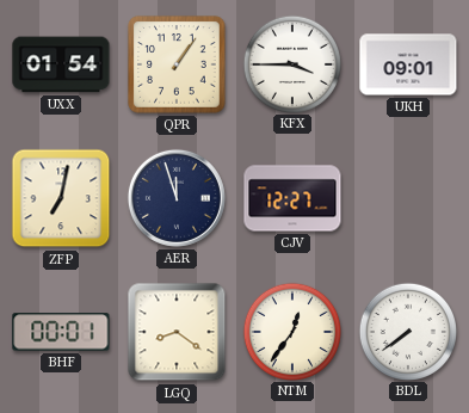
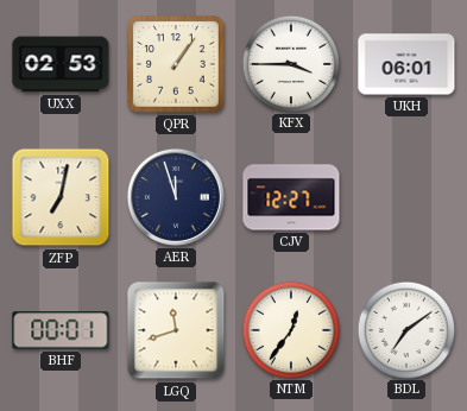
UXX: 01:54 -> 02:53
UKH: 09:01 -> 06:01
LGQ: 8:21 -> 11:42
BDL: 7:39 -> 7:09
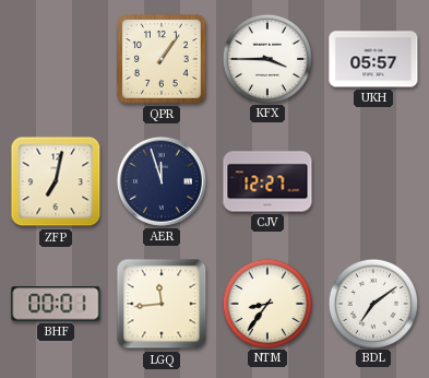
UXX: 02:53 -> none
UKH: 06:01 -> 05:57
LGQ: 11:42 -> 11:44
NTM: 12:36 -> 8:36
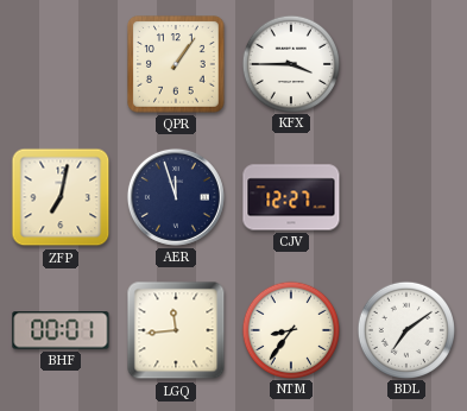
UKH: 05:57 -> none
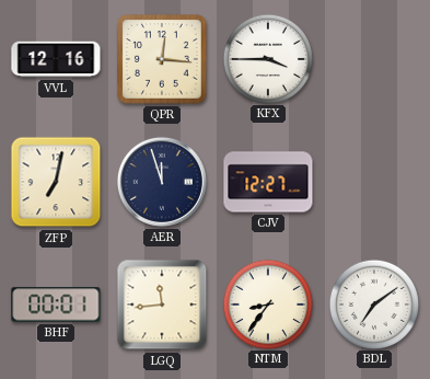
VVL: none -> 12:16
QPR: 1:06 -> 12:16
